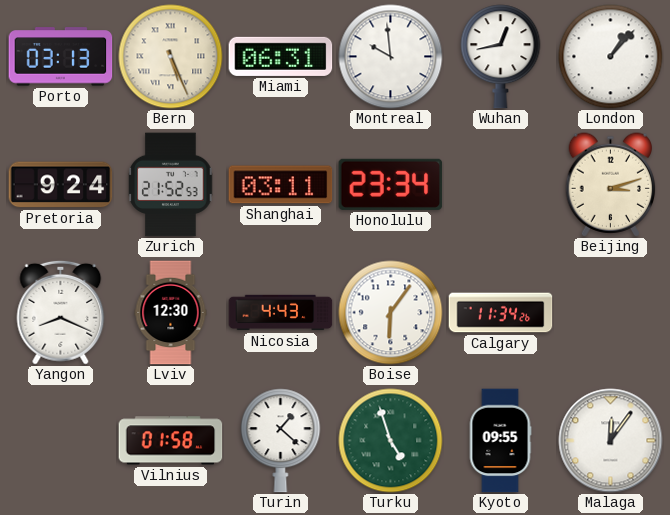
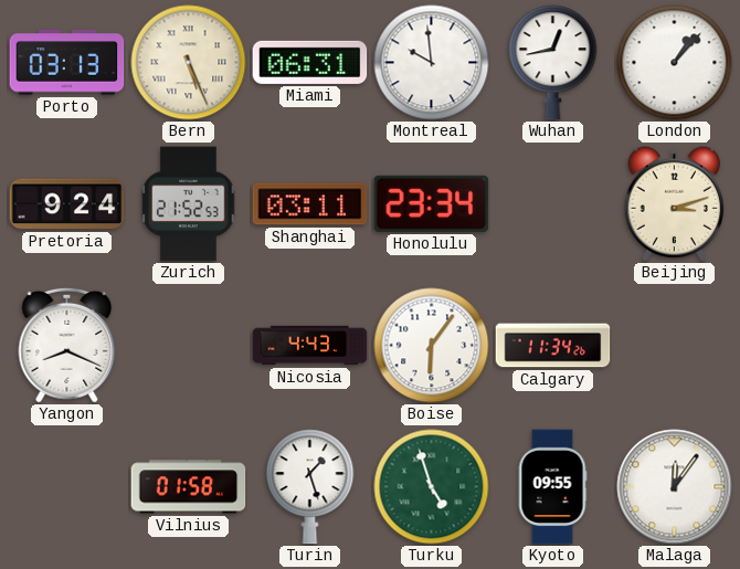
Lviv: 12:30 -> none
Turin: 1:22 -> 1:27
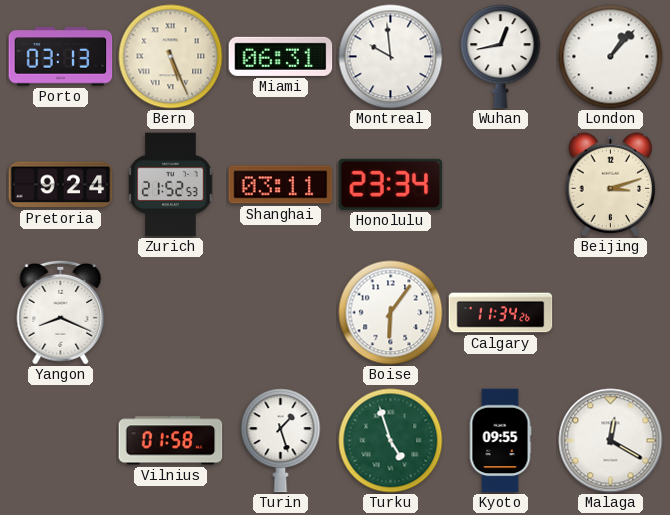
Nicosia: 4:43 -> none
Malaga: 12:06 -> 12:20
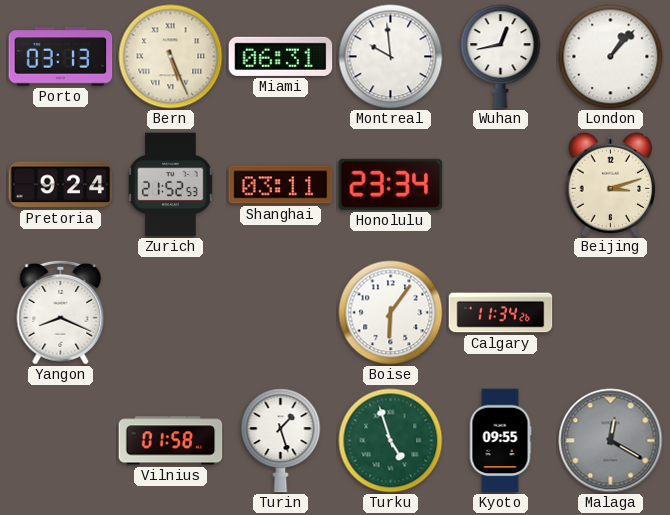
Malaga dial: white -> grey
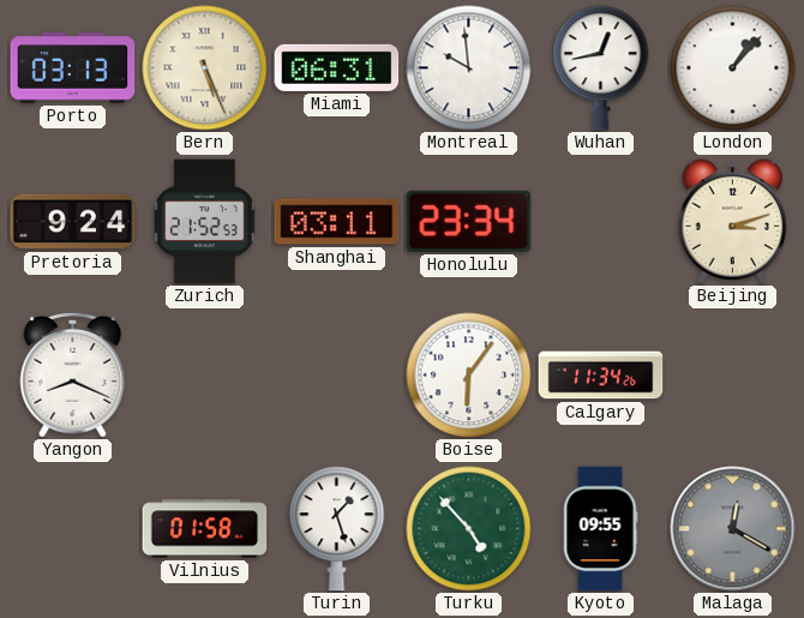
Turku: 4:57 -> 4:53
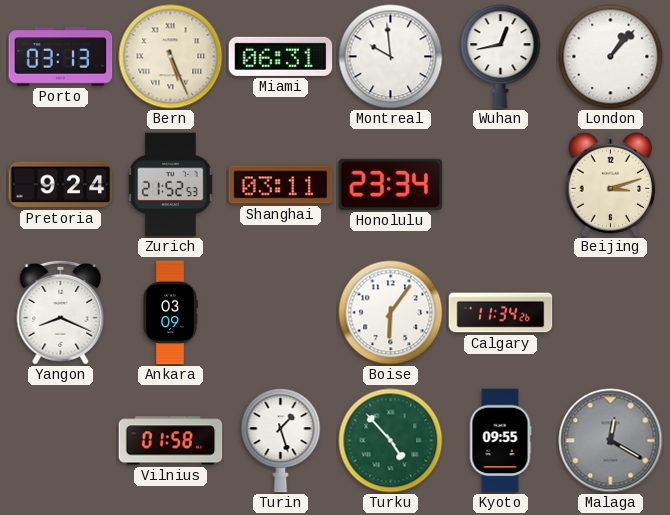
Ankara: none -> 03:09
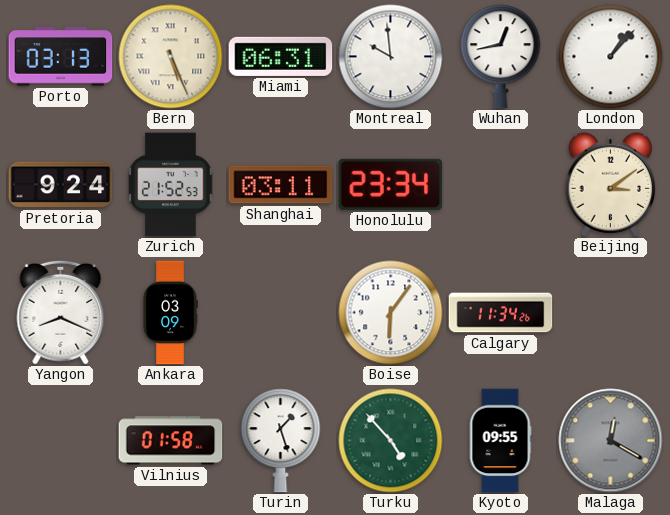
Beijing: 3:12 -> 3:09
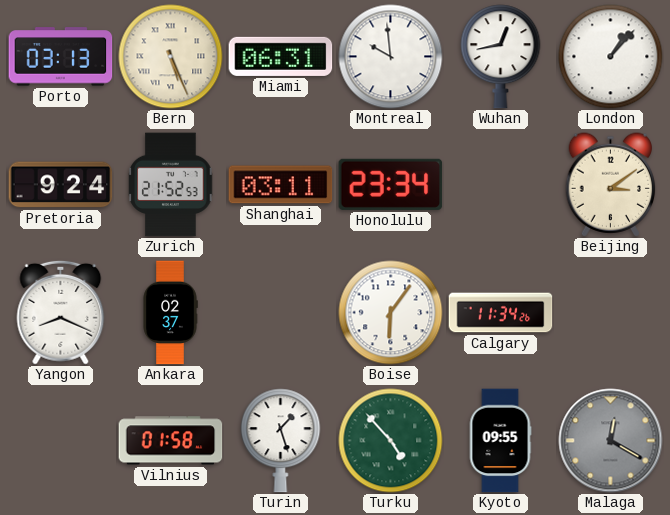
Ankara: 03:09 -> 02:37
